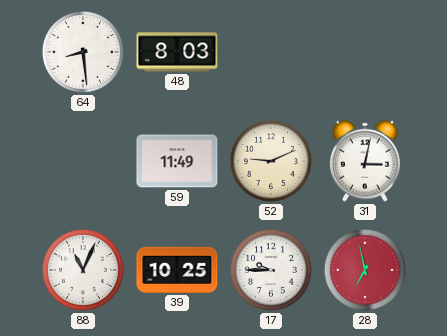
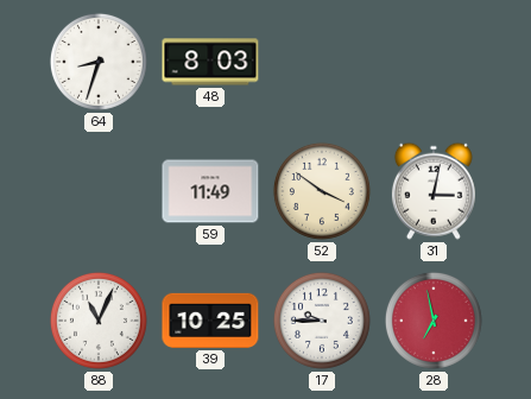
64: 8:29 -> 8:33
52: 9:11 -> 3:51
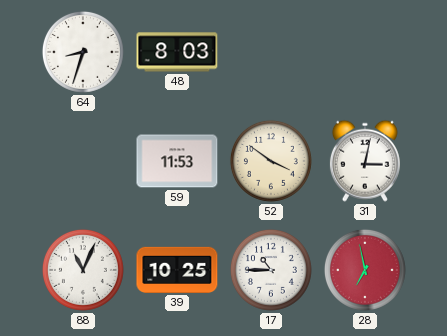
59: 11:49 -> 11:53
17: 9:45 -> 10:45
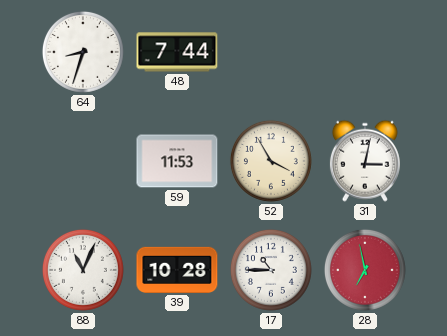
48: 8:03 -> 7:44
52: 3:51 -> 3:55
39: 10:25 -> 10:28
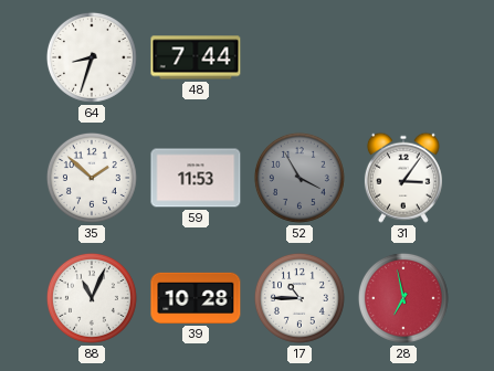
35: none -> 1:52
52 dial: cream -> grey
31: 3:02 -> 3:06
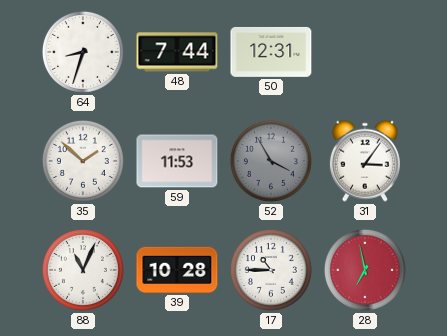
50: none -> 12:31
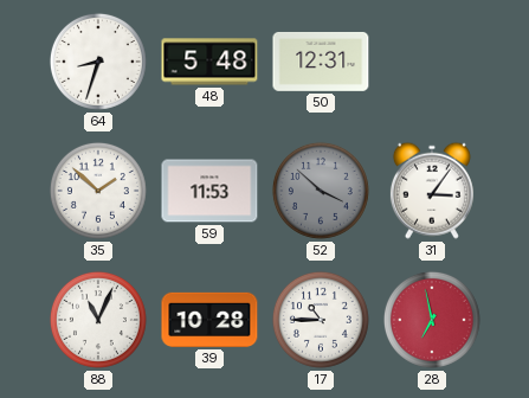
48: 7:44 -> 5:48
52: 3:55 -> 3:52
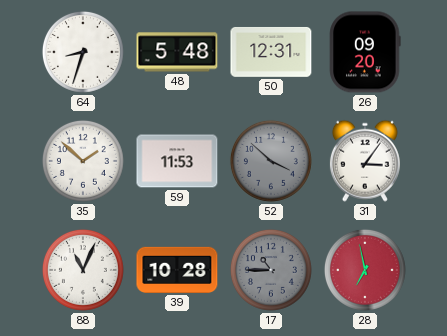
26: none -> 09:20
17 dial: white -> grey
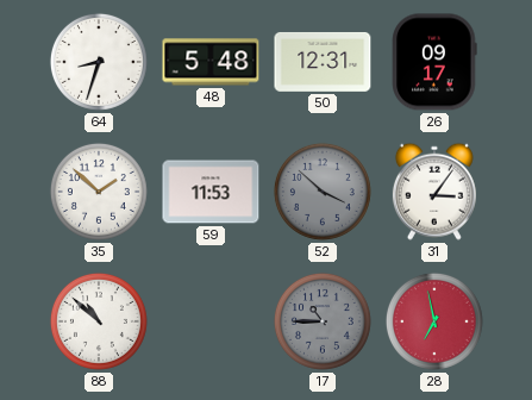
26: 09:20 -> 09:17
88: 11:04 -> 10:52
39: 10:28 -> none
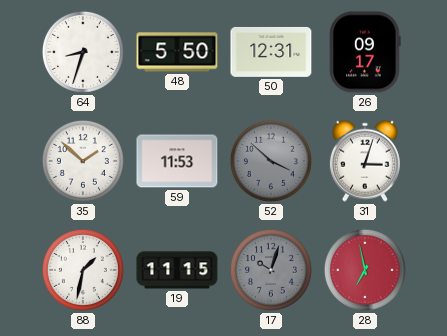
48: 5:48 -> 5:50
31: 3:06 -> 3:03
88: 10:52 -> 1:32
19: none -> 11:15
17: 10:45 -> 10:03
